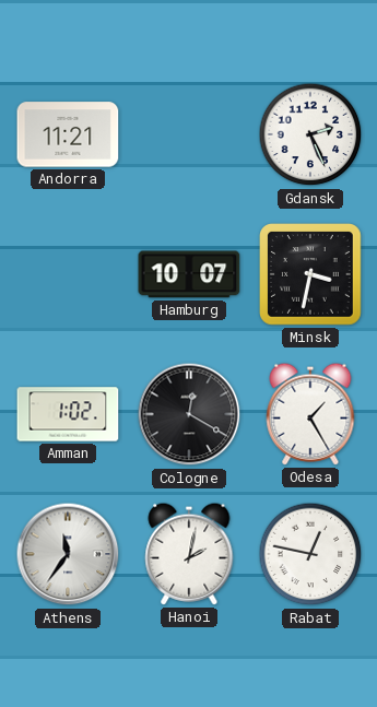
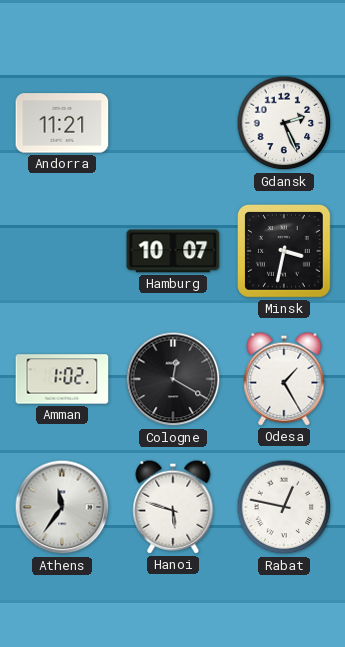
Hanoi: 2:02 -> 5:48
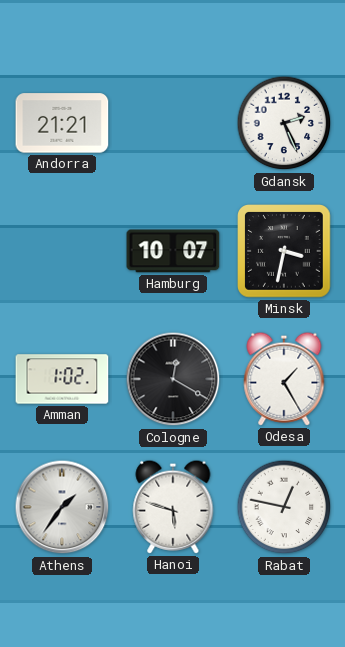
Andorra: 11:21 -> 21:21
Athens: 11:36 -> 1:36
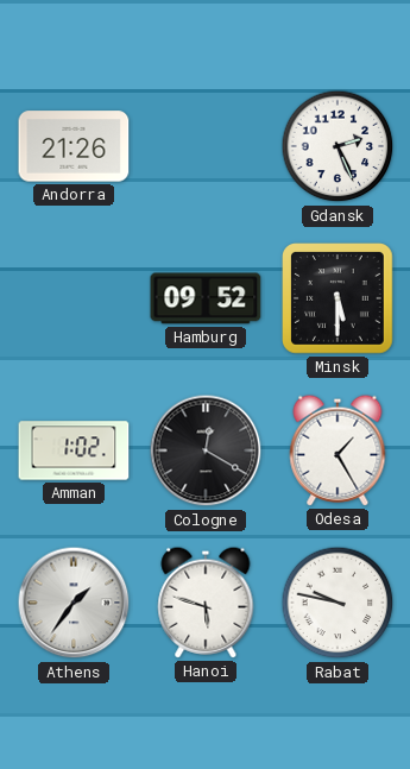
Andorra: 21:21 -> 21:26
Hamburg: 10:07 -> 09:52
Minsk: 3:32 -> 5:30
Rabat: 12:47 -> 9:47
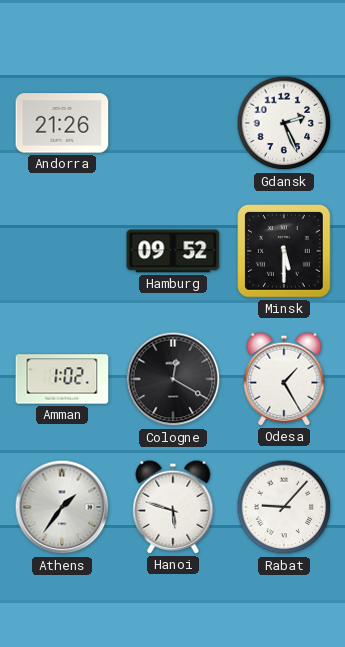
Rabat: 9:47 -> 9:07
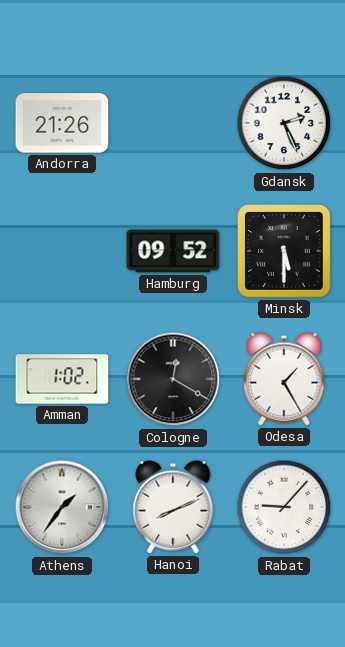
Hanoi: 5:48 -> 8:11
